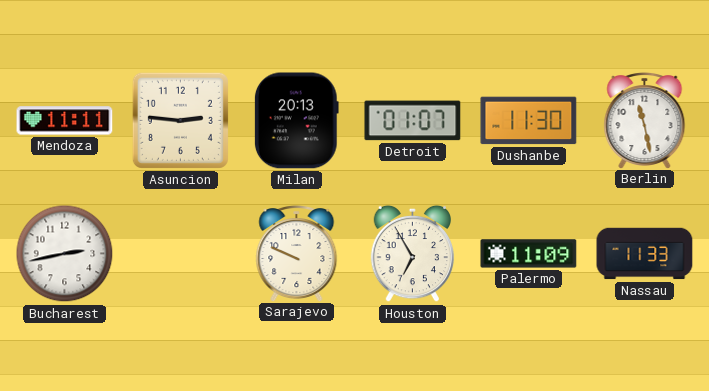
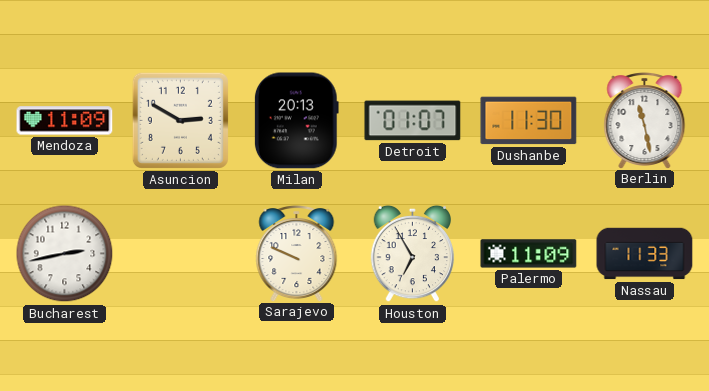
Mendoza: 11:11 -> 11:09
Asuncion: 2:46 -> 2:50
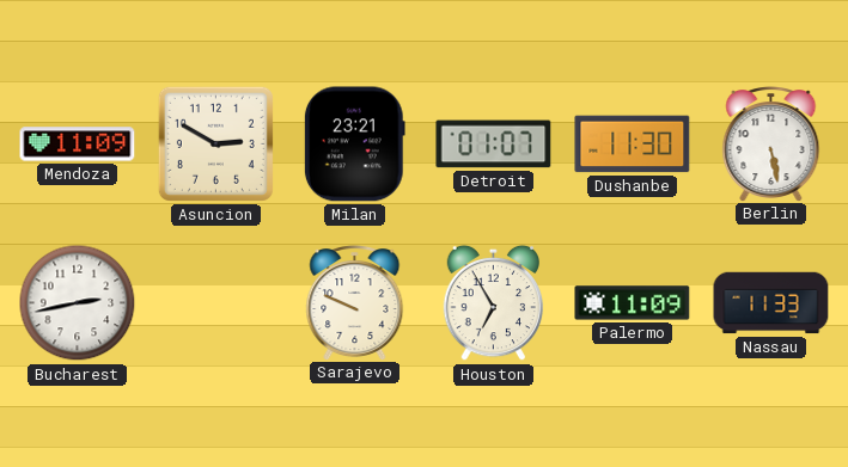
Milan: 20:13 -> 23:21
Berlin: 11:28 -> 5:28
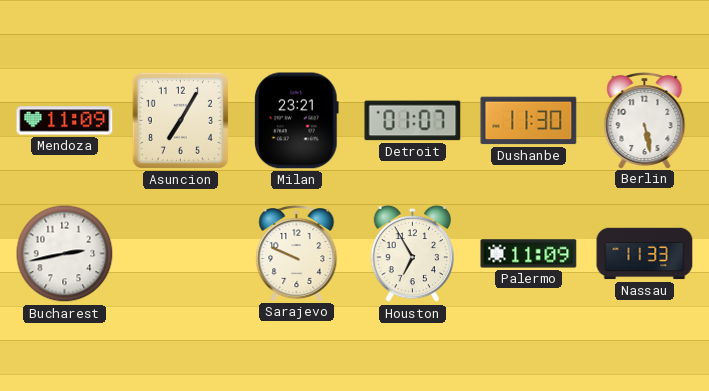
Asuncion: 2:50 -> 7:05
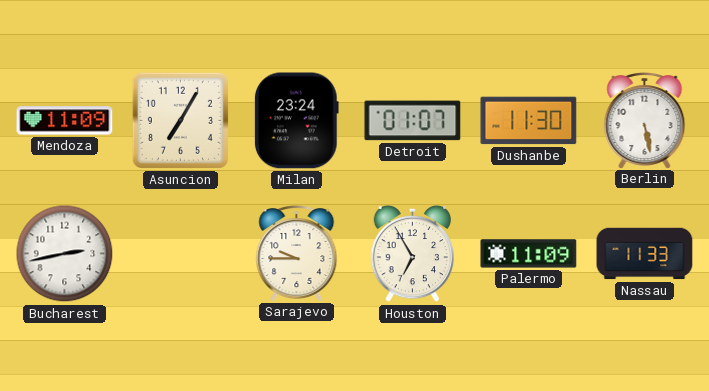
Milan: 23:21 -> 23:24
Sarajevo: 9:49 -> 9:45
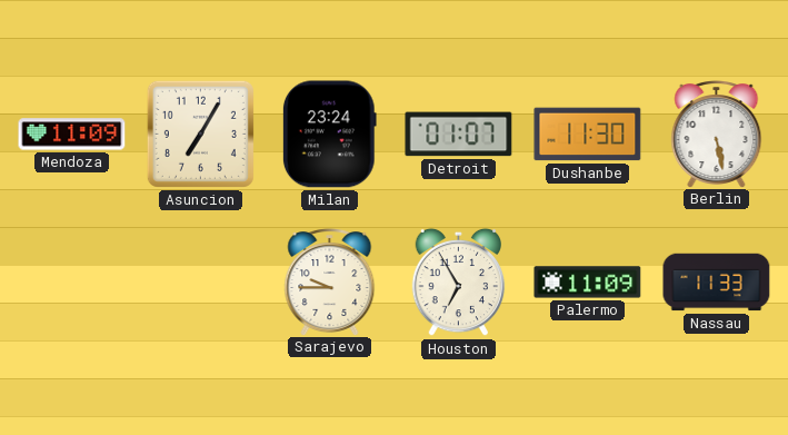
Bucharest: 2:43 -> none
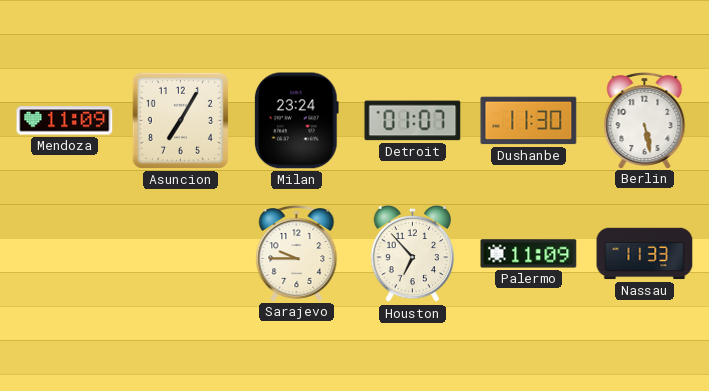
Houston: 6:55 -> 6:53
